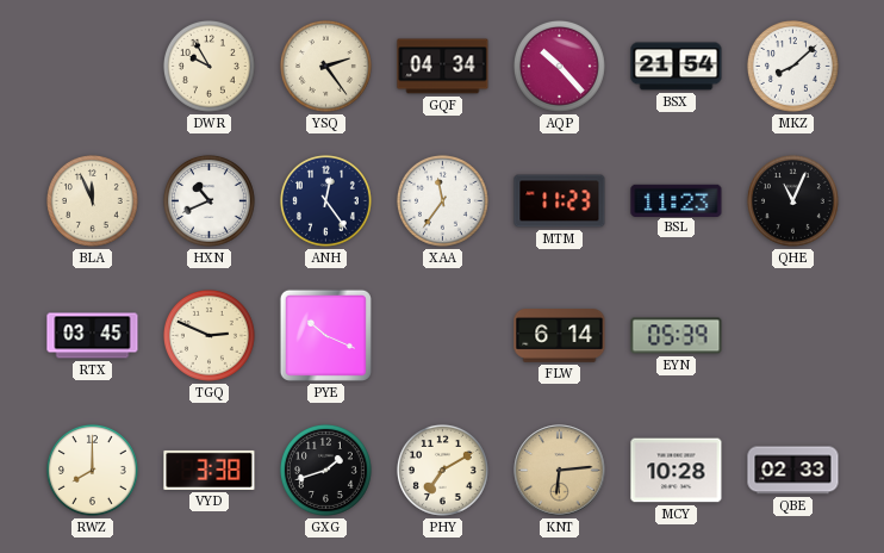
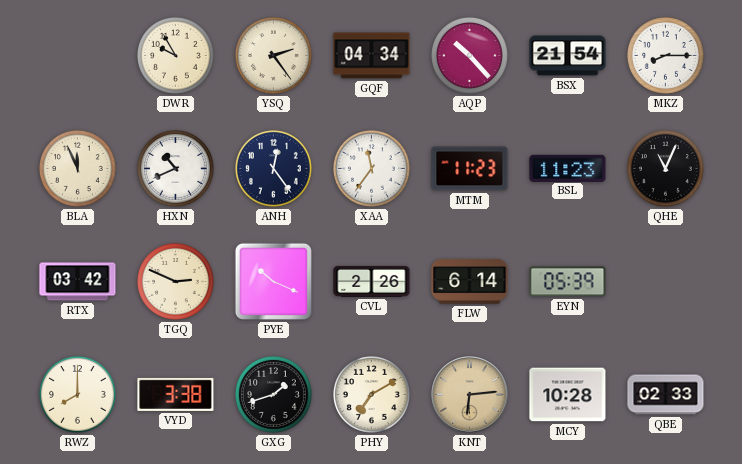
MKZ: 8:08 -> 8:15
RTX: 03:45 -> 03:42
CVL: none -> 2:26
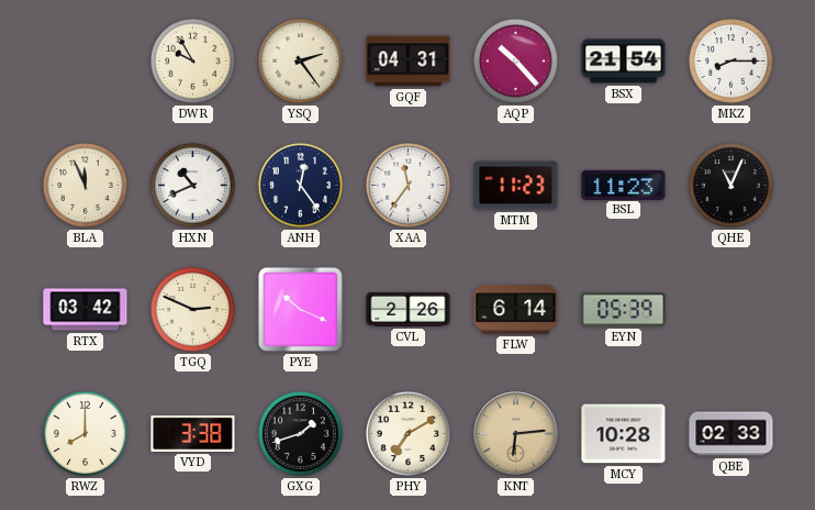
GQF: 04:34 -> 04:31
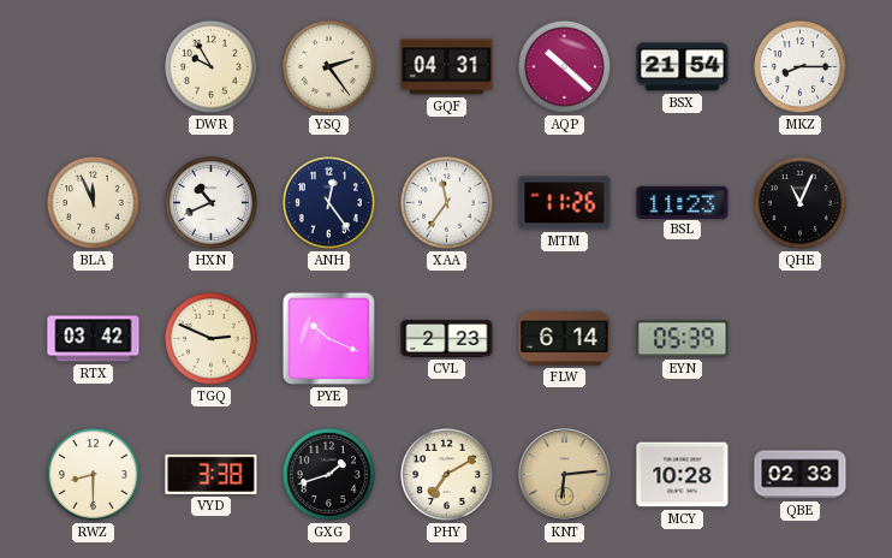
AQP: 10:23 -> 10:22
MTM: 11:23 -> 11:26
CVL: 2:26 -> 2:23
RWZ: 8:00 -> 8:30
